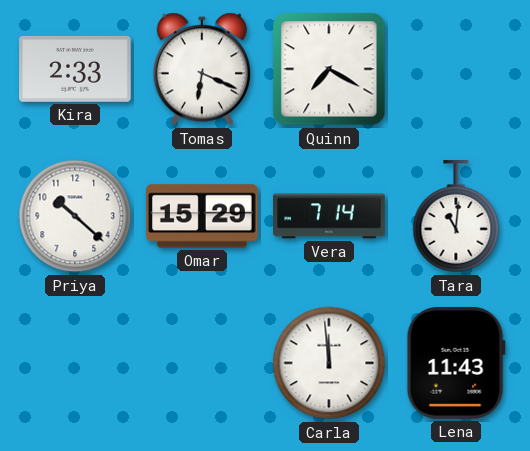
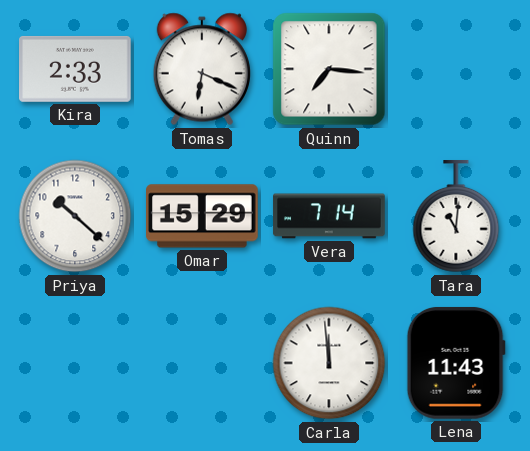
Quinn: 7:20 -> 7:16
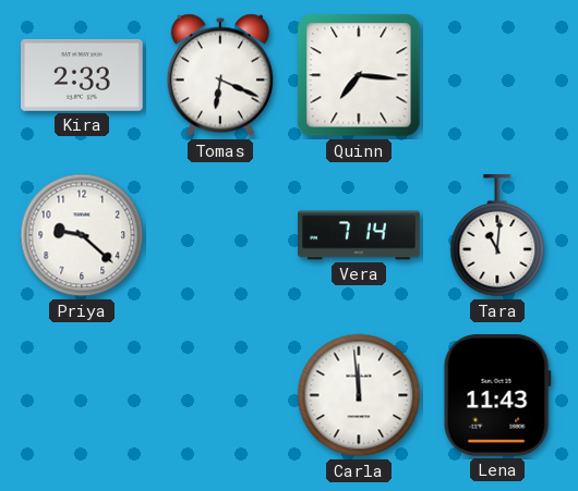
Priya: 10:22 -> 9:22
Omar: 15:29 -> none
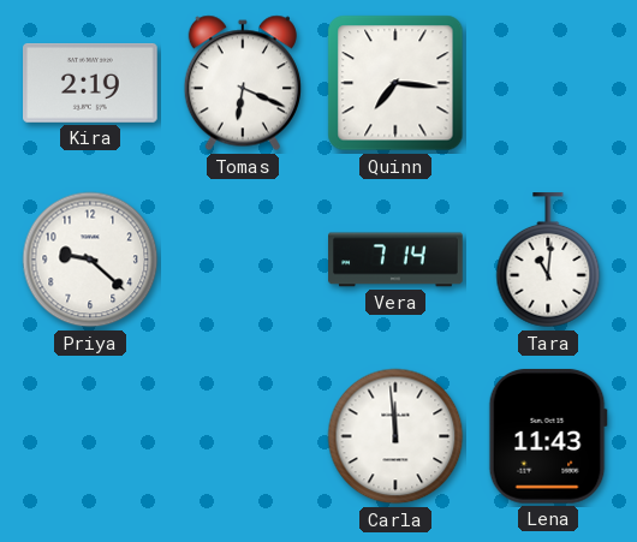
Kira: 2:33 -> 2:19
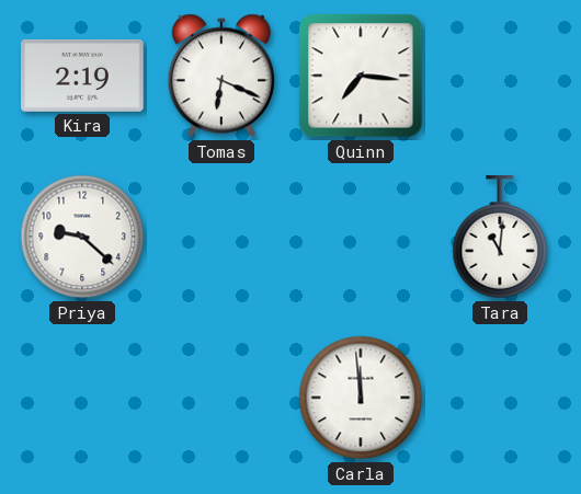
Vera: 7:14 -> none
Lena: 11:43 -> none
